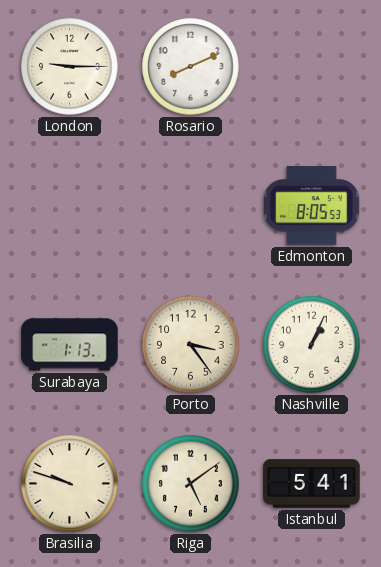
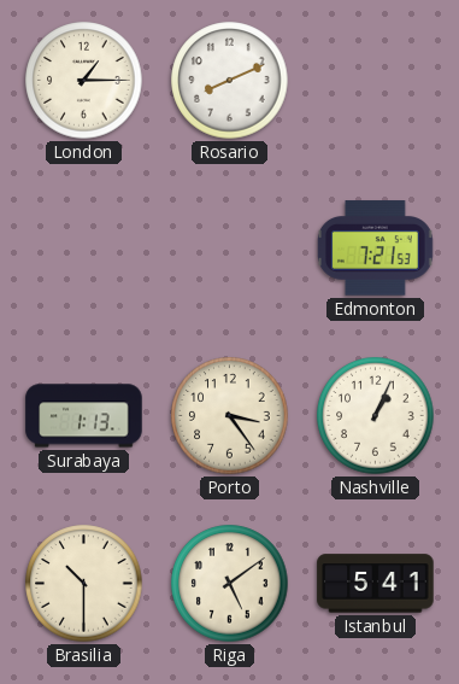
London: 9:15 -> 1:15
Edmonton: 8:05 -> 7:21
Brasilia: 9:48 -> 10:30
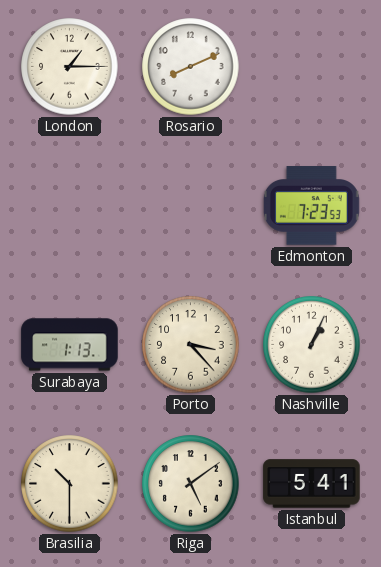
Edmonton: 7:21 -> 7:23
Porto: 3:24 -> 3:23
